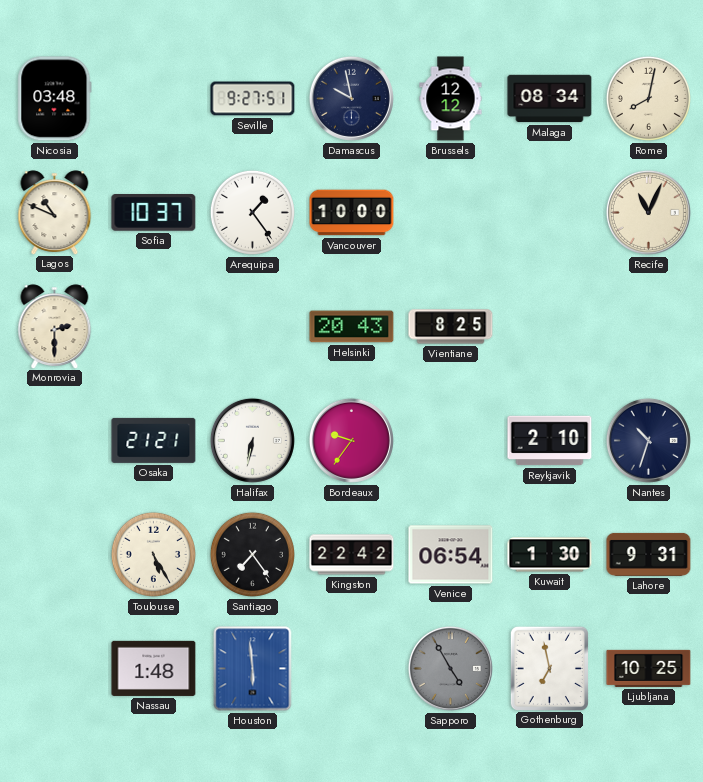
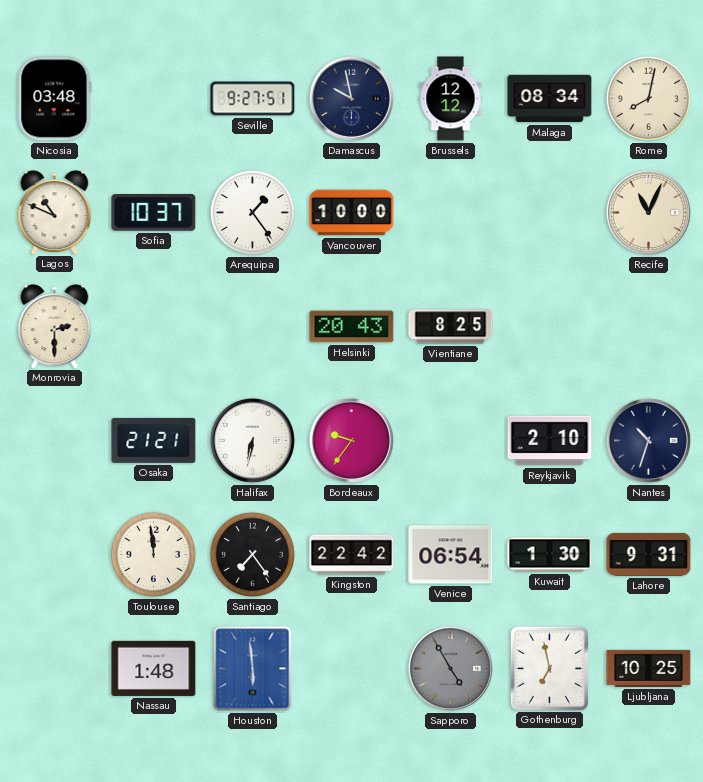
Toulouse: 5:25 -> 11:59
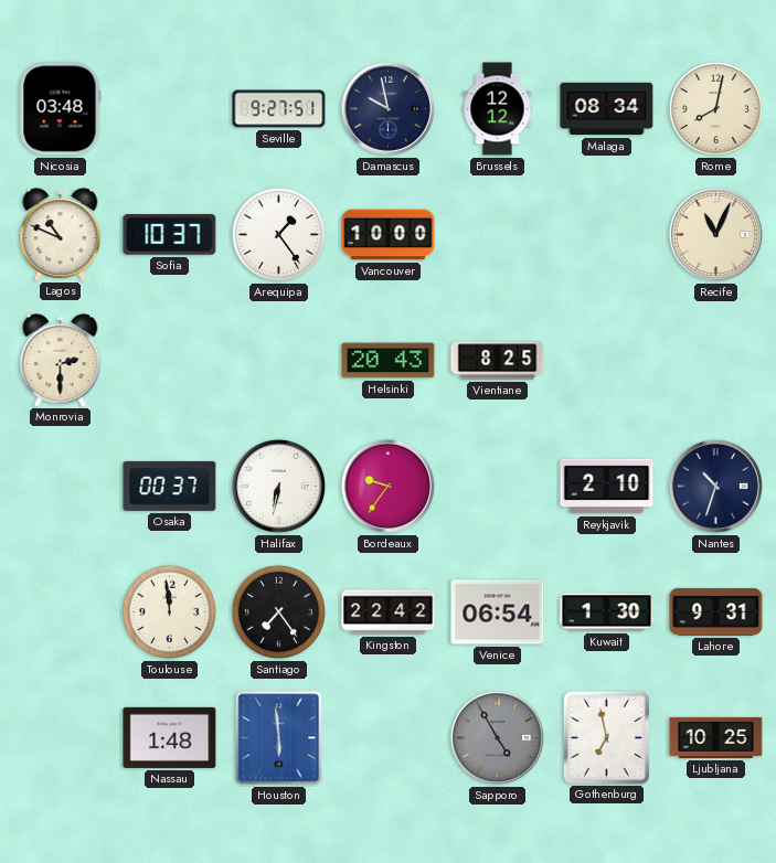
Osaka: 21:21 -> 00:37
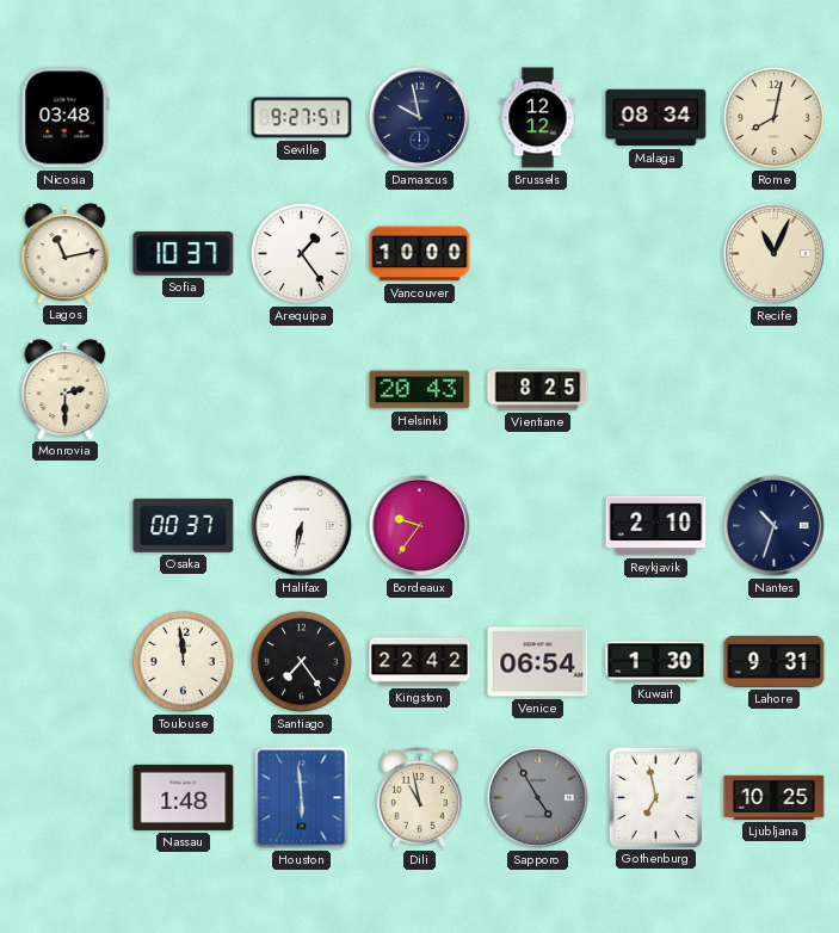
Lagos: 10:49 -> 11:13
Dili: none -> 10:58
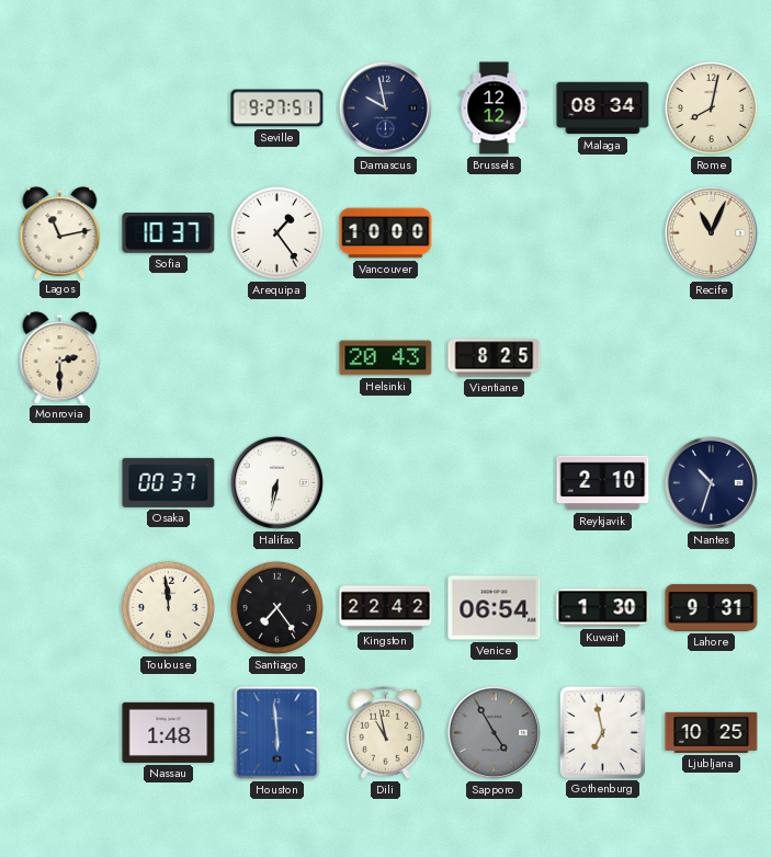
Nicosia: 03:48 -> none
Bordeaux: 9:36 -> none
